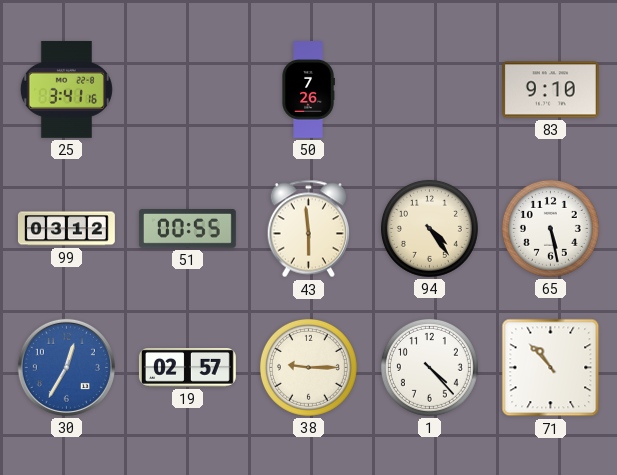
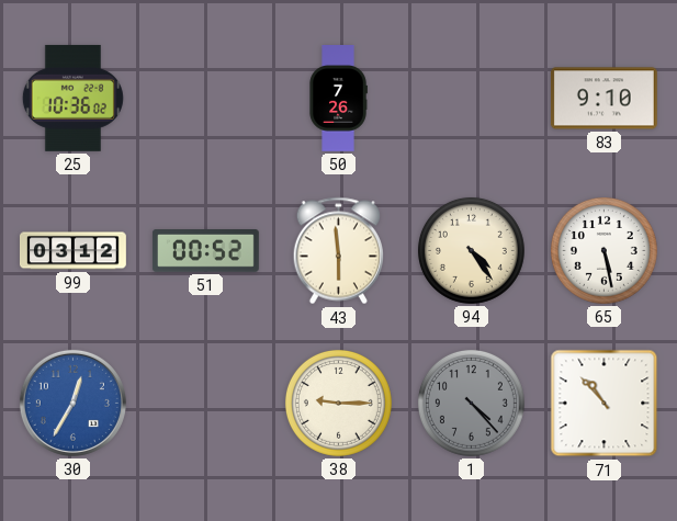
25: 3:41 -> 10:36
51: 00:55 -> 00:52
19: 02:57 -> none
1 dial: white -> grey
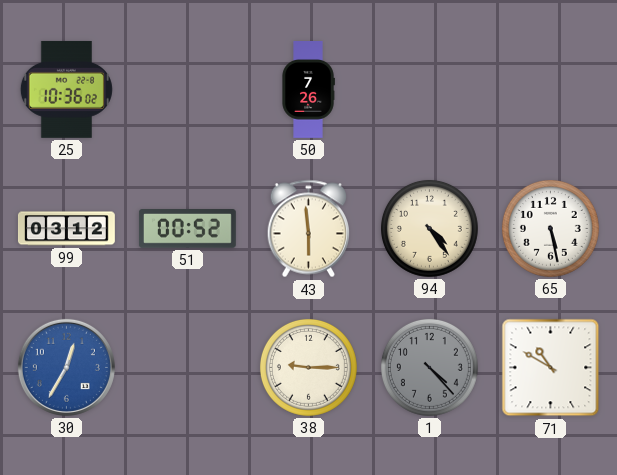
83: 9:10 -> none
71: 10:53 -> 10:50
